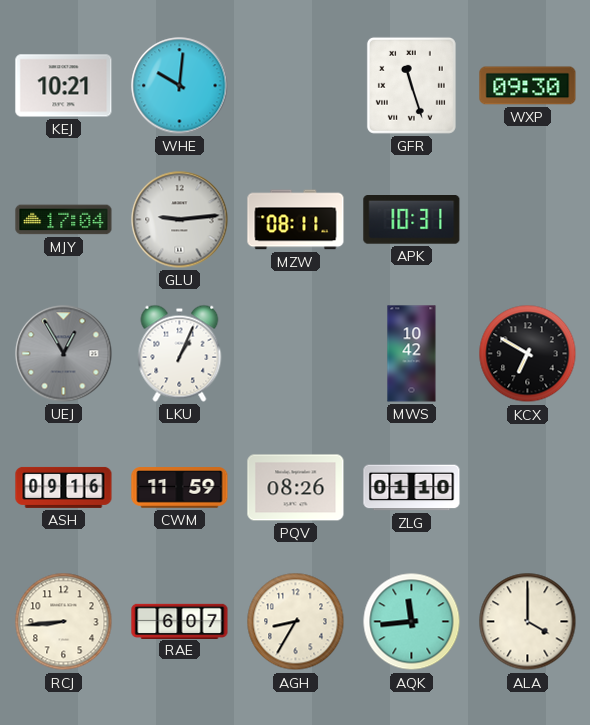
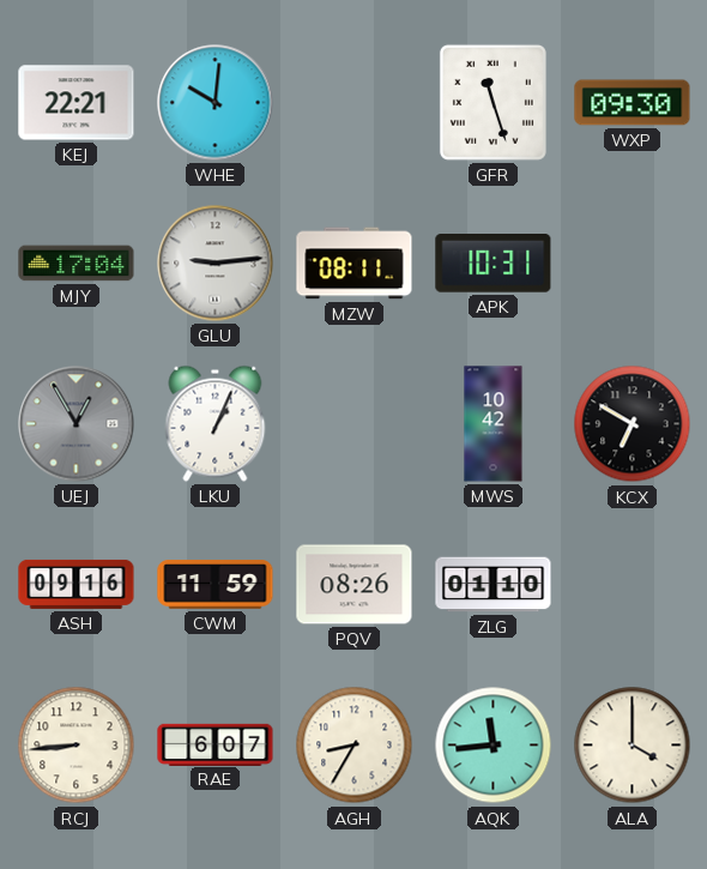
KEJ: 10:21 -> 22:21
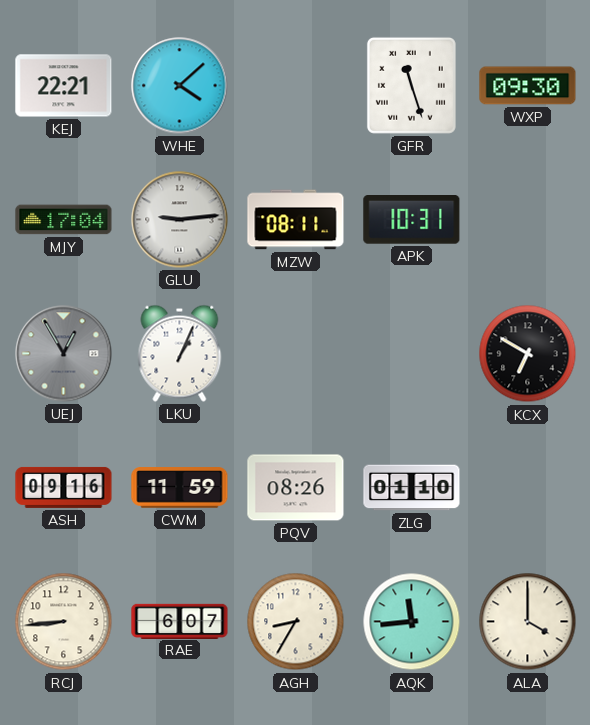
WHE: 10:01 -> 4:08
MWS: 10:42 -> none
